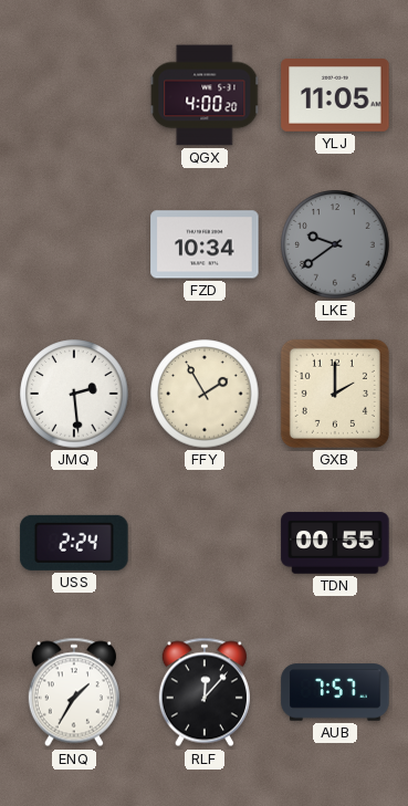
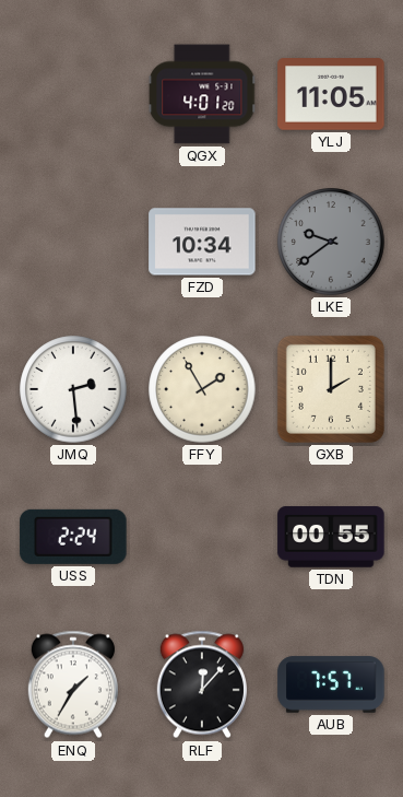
QGX: 4:00 -> 4:01
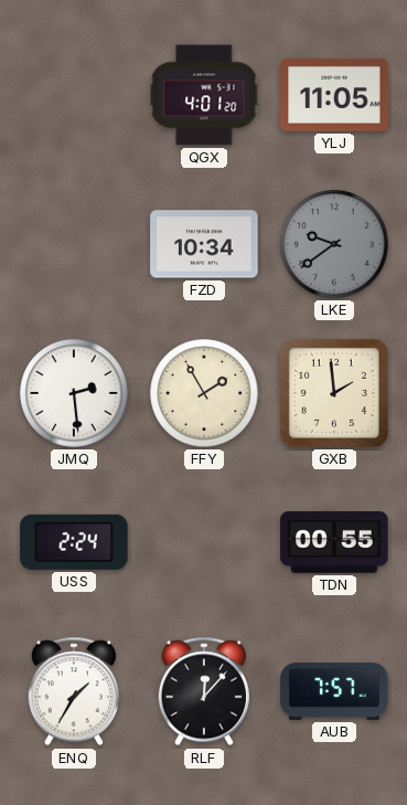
GXB: 2:00 -> 1:59
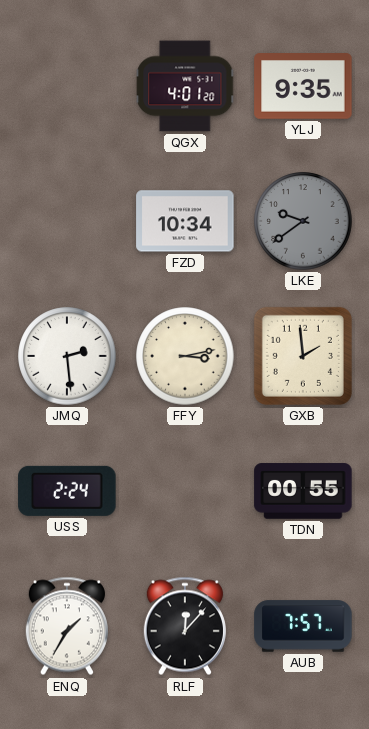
YLJ: 11:05 -> 9:35
FFY: 1:55 -> 3:13
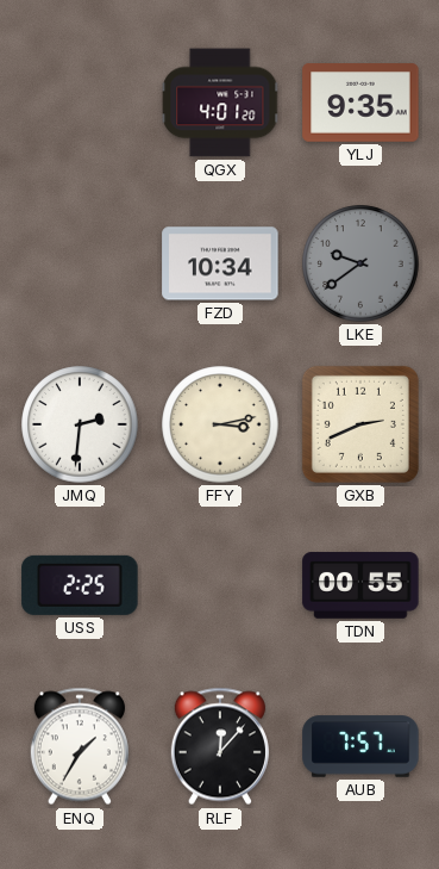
JMQ: 2:29 -> 2:31
GXB: 1:59 -> 2:41
USS: 2:24 -> 2:25
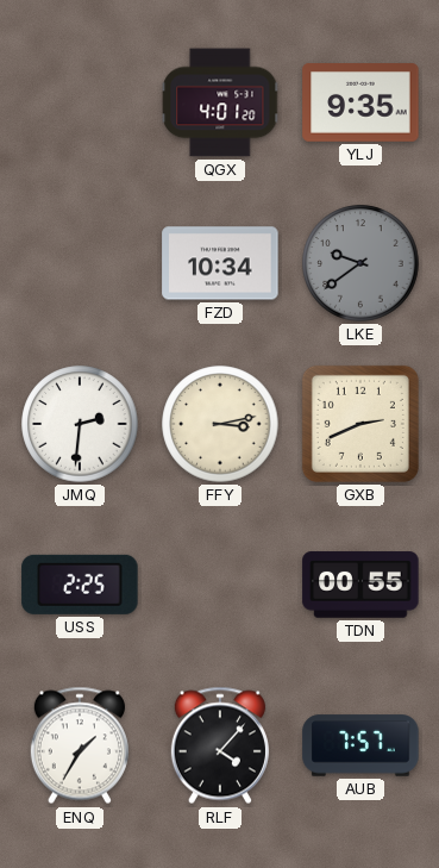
RLF: 12:07 -> 4:07
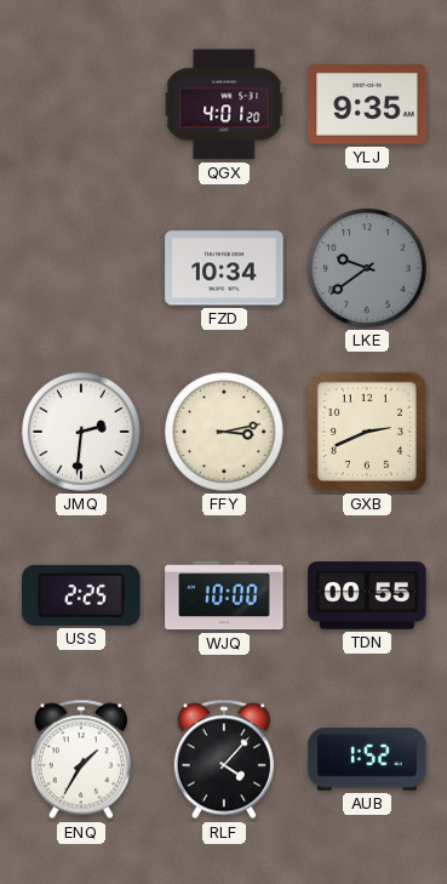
WJQ: none -> 10:00
AUB: 7:57 -> 1:52
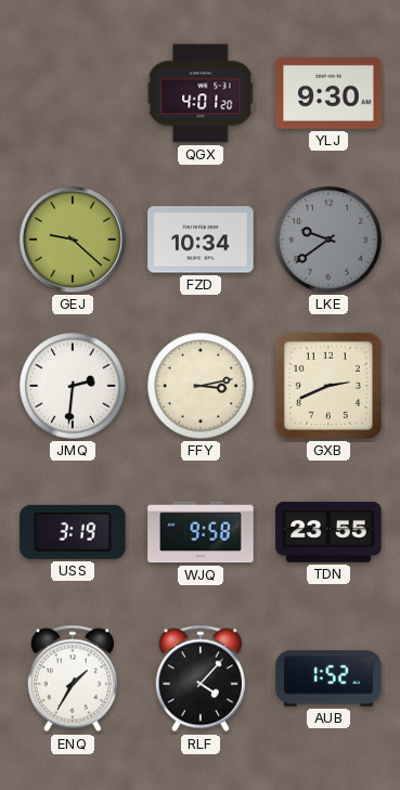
YLJ: 9:35 -> 9:30
GEJ: none -> 9:22
USS: 2:25 -> 3:19
WJQ: 10:00 -> 9:58
TDN: 00:55 -> 23:55
